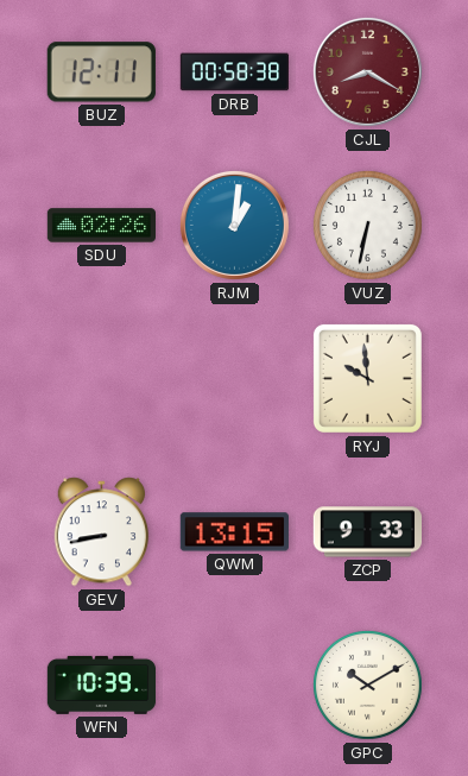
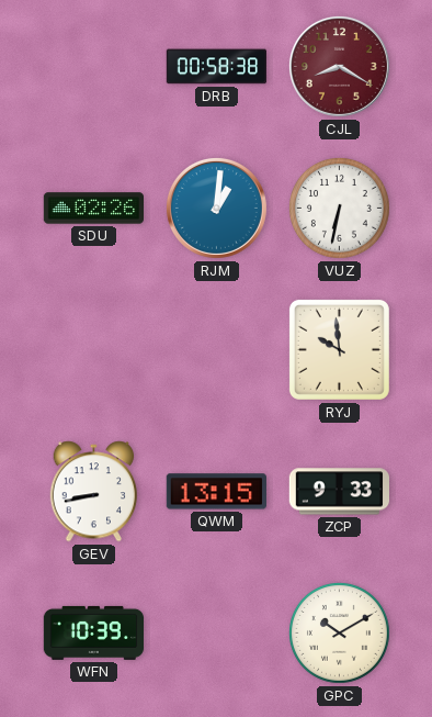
BUZ: 12:11 -> none
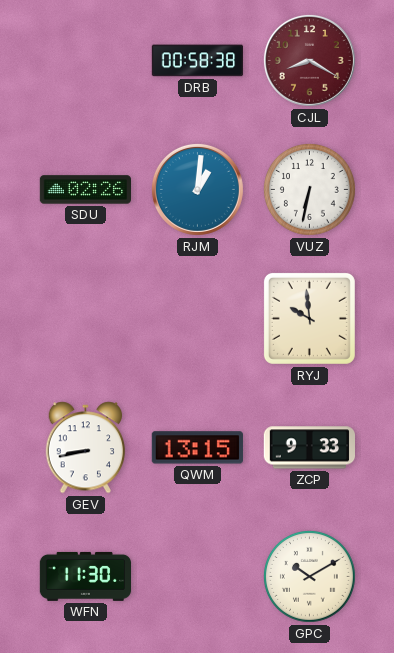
WFN: 10:39 -> 11:30
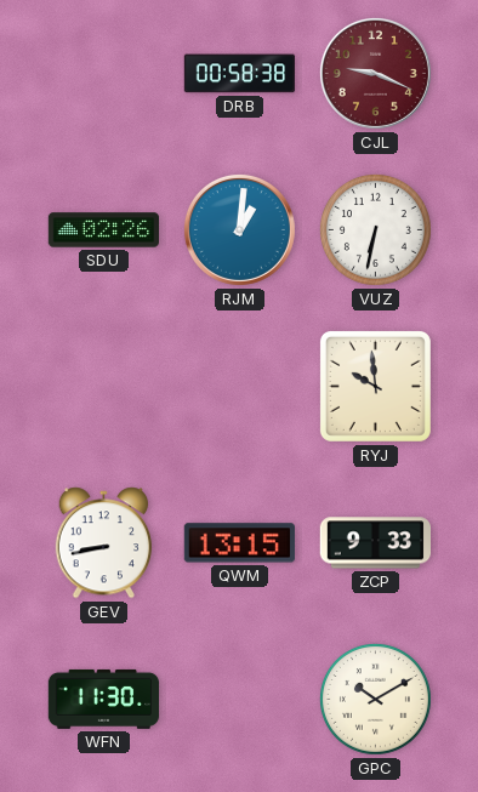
CJL: 8:20 -> 9:19
